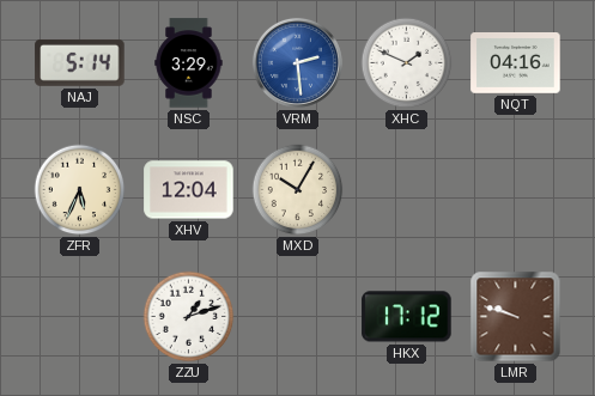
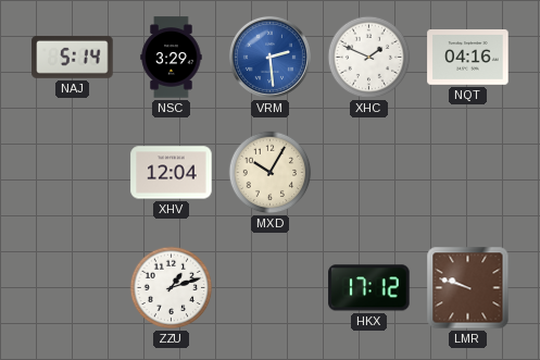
ZFR: 5:34 -> none
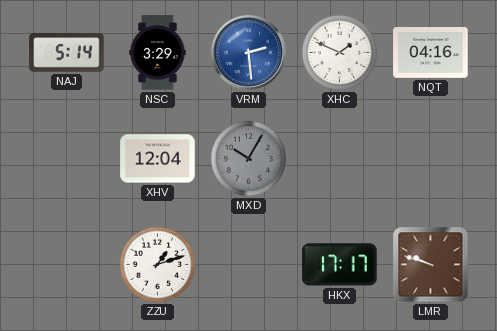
MXD dial: cream -> grey
HKX: 17:12 -> 17:17
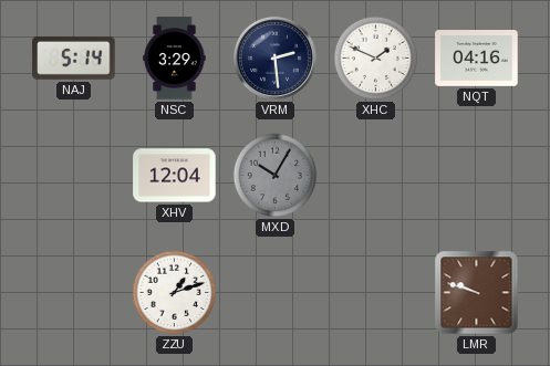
VRM dial: blue -> navy
HKX: 17:17 -> none
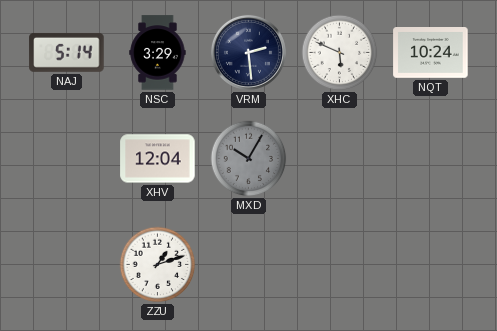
XHC: 1:49 -> 5:49
NQT: 04:16 -> 10:24
LMR: 9:48 -> none
